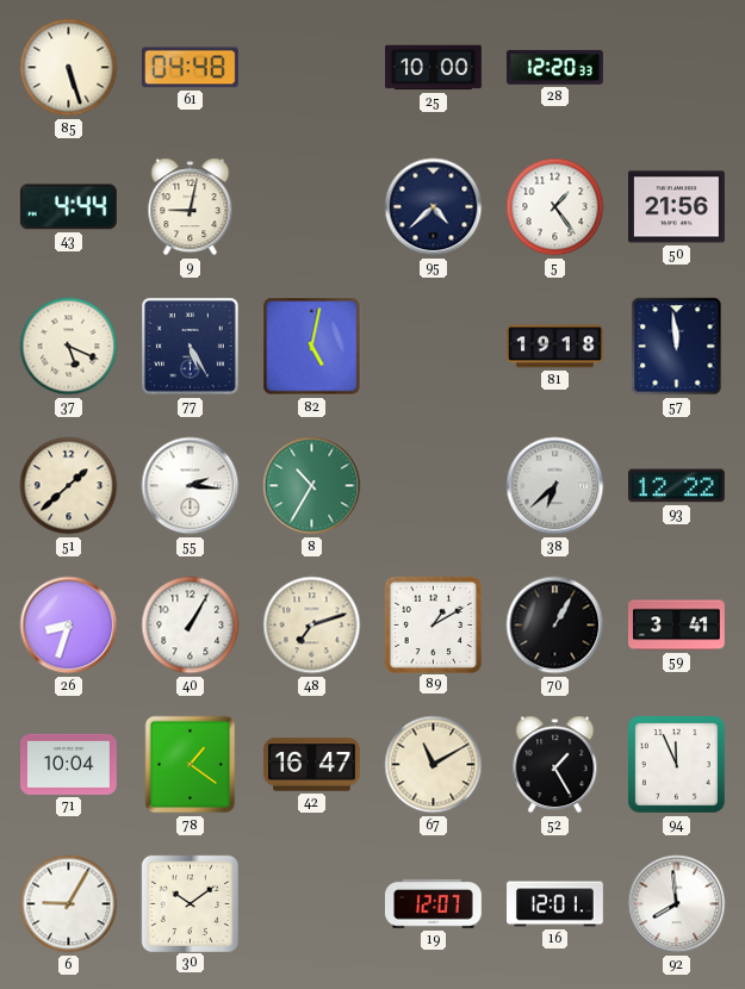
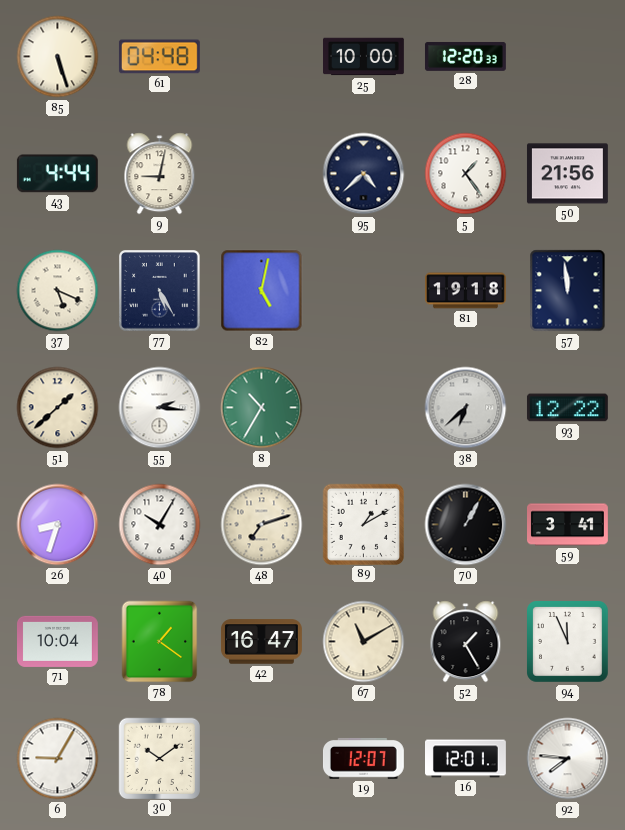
40: 1:05 -> 10:05
92: 7:59 -> 7:46
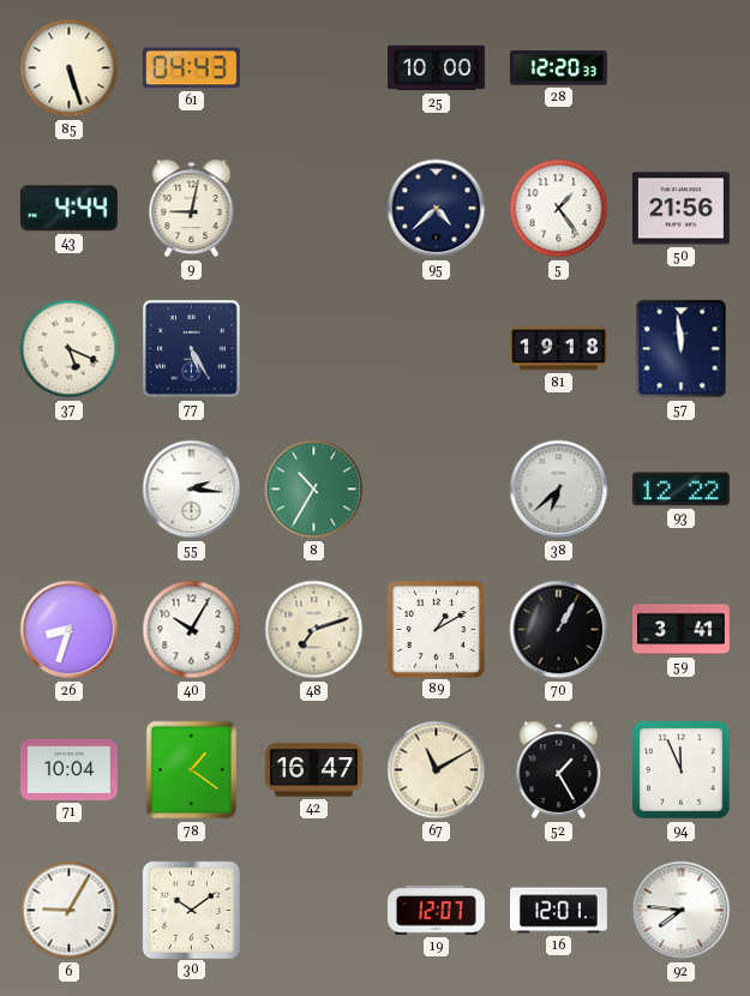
61: 04:48 -> 04:43
82: 5:02 -> none
51: 1:38 -> none
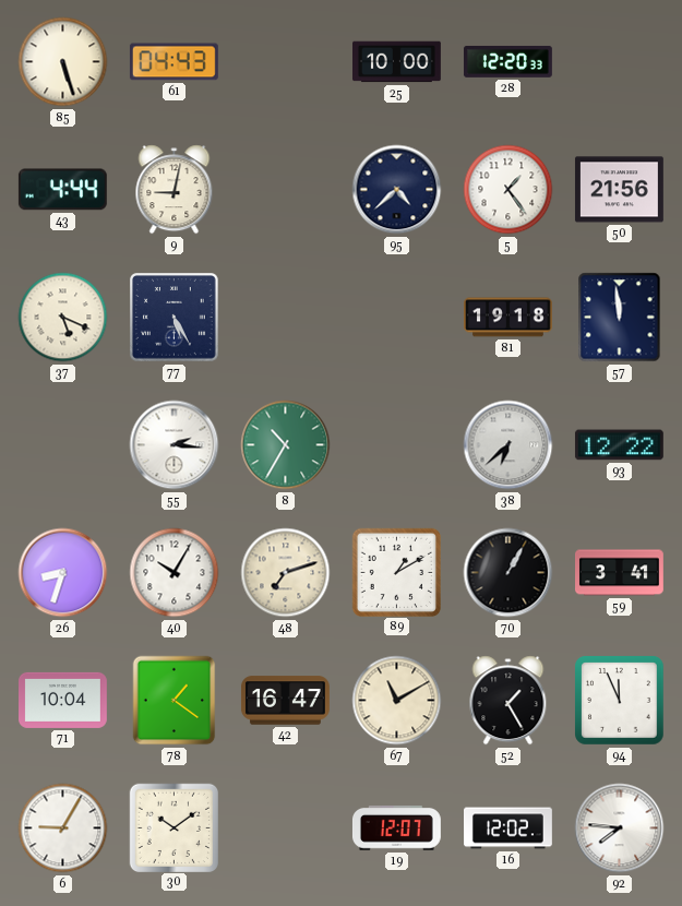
16: 12:01 -> 12:02
